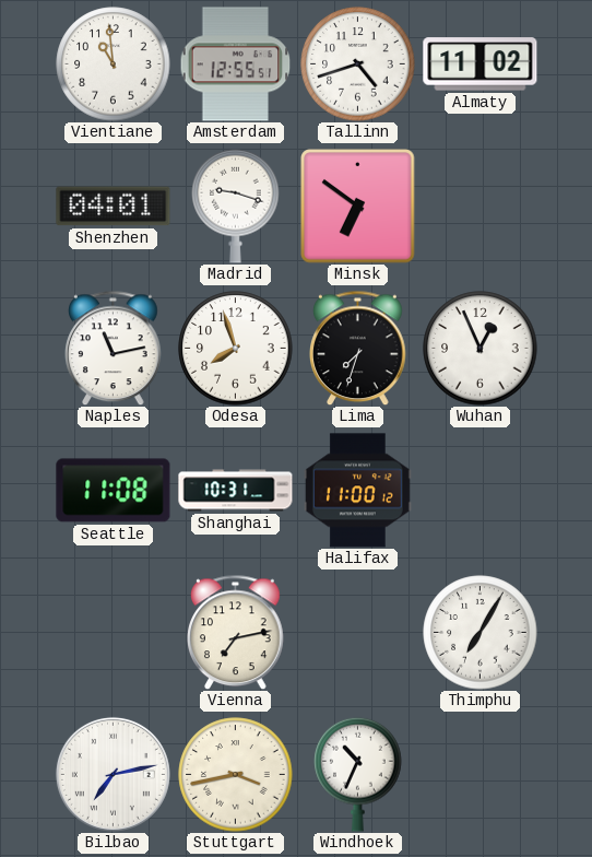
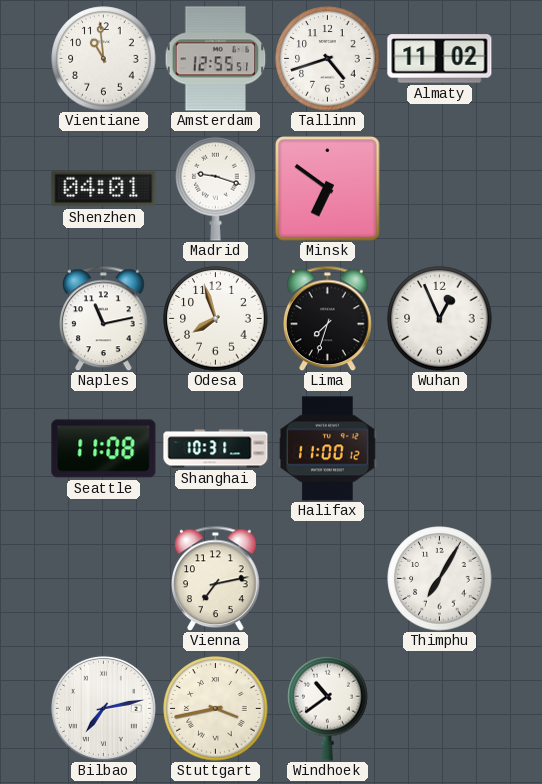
Windhoek: 10:34 -> 10:39
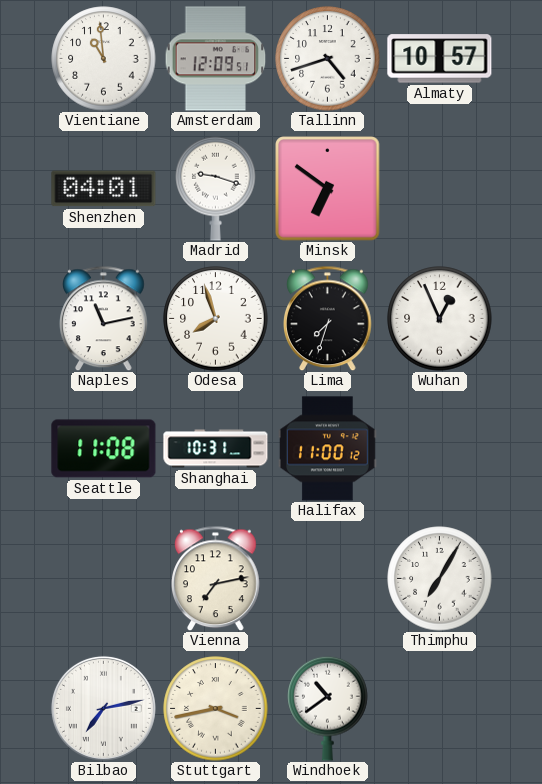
Amsterdam: 12:55 -> 12:09
Almaty: 11:02 -> 10:57
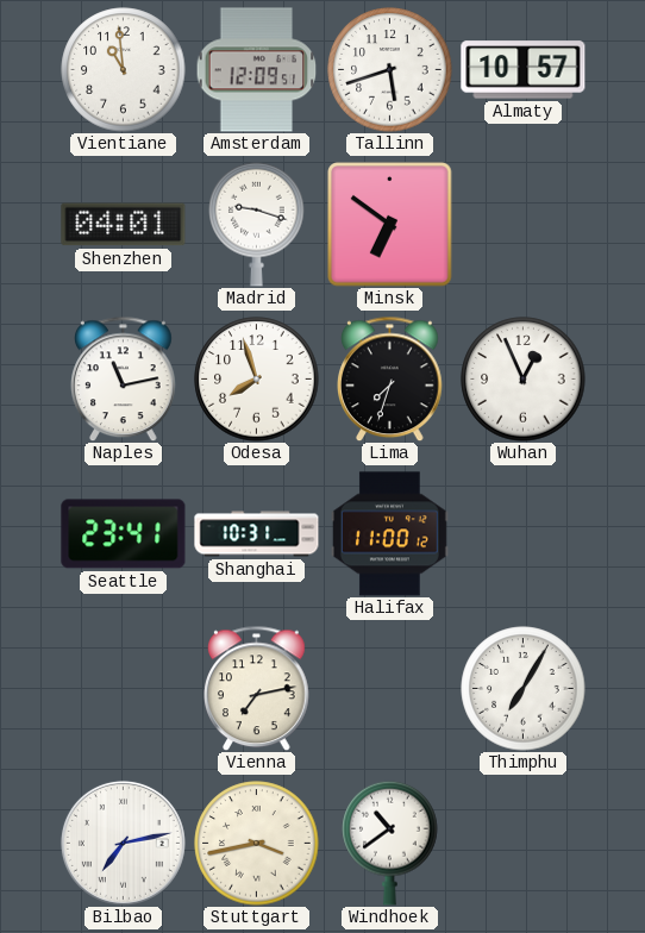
Tallinn: 4:42 -> 5:42
Seattle: 11:08 -> 23:41
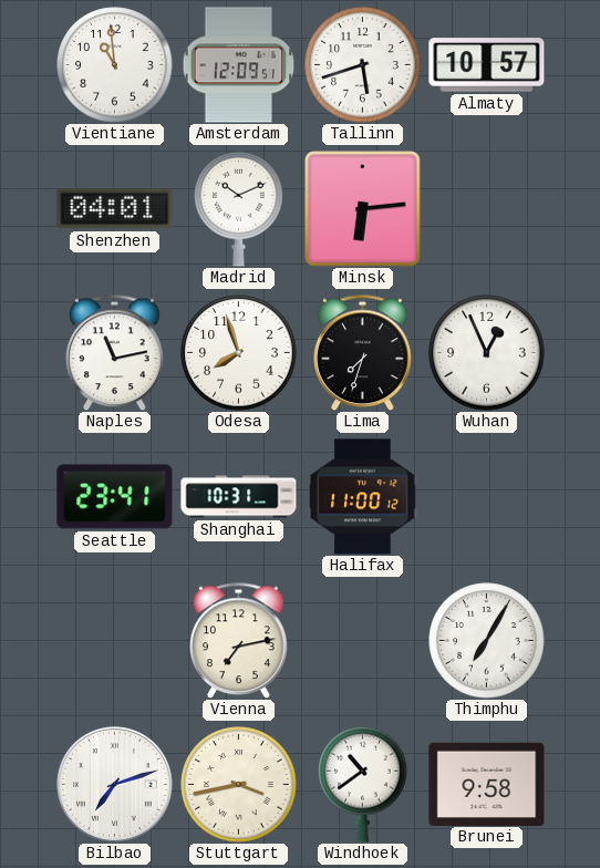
Madrid: 9:18 -> 10:11
Minsk: 6:51 -> 6:14
Bilbao: 7:13 -> 7:12
Brunei: none -> 9:58
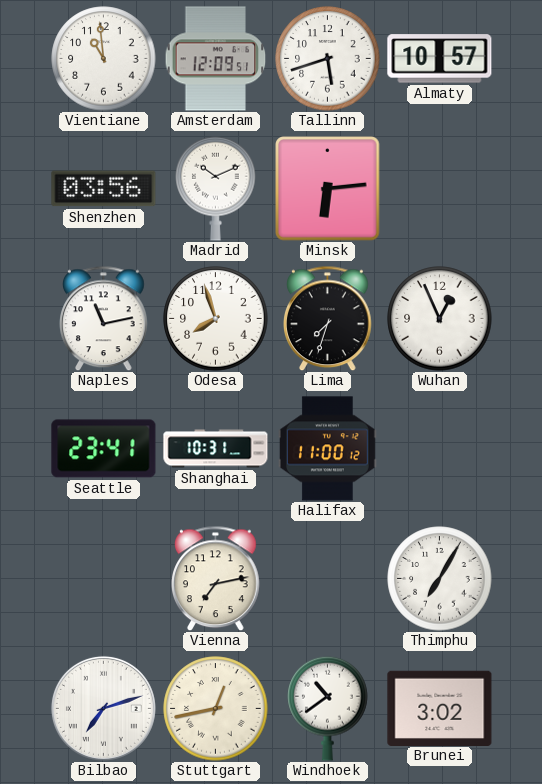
Shenzhen: 04:01 -> 03:56
Stuttgart: 3:43 -> 12:43
Brunei: 9:58 -> 3:02
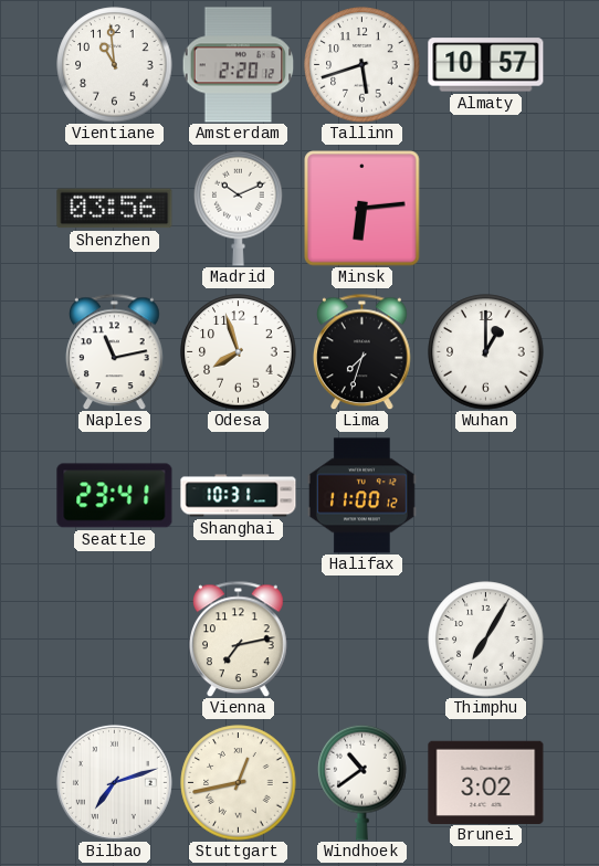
Amsterdam: 12:09 -> 2:20
Wuhan: 12:56 -> 1:00
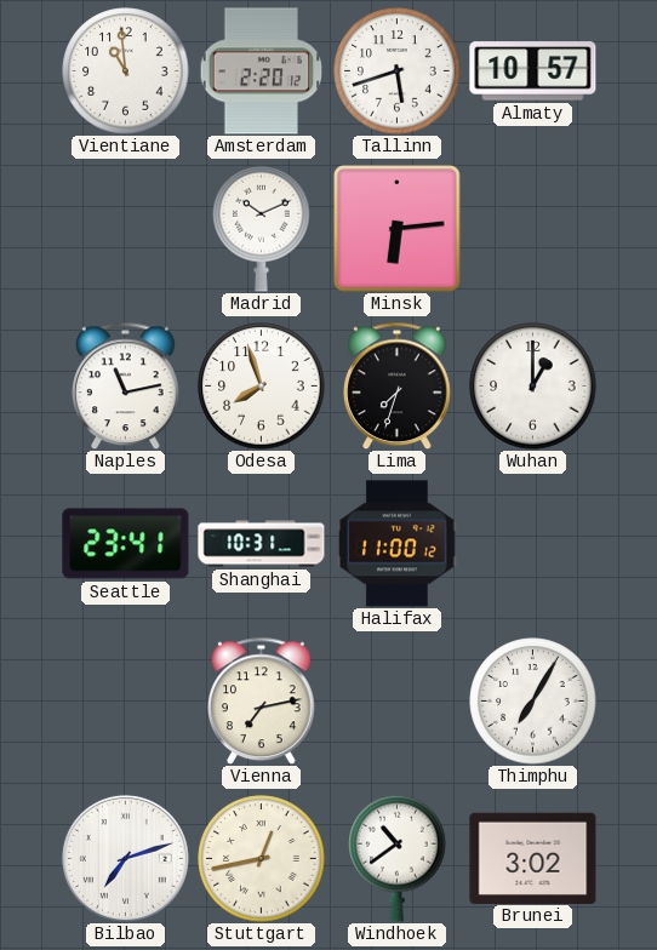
Shenzhen: 03:56 -> none
